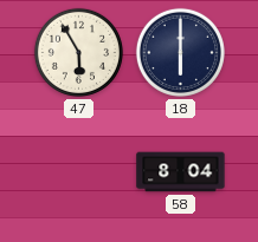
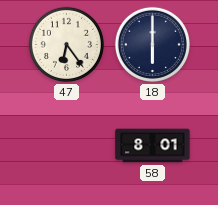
47: 5:55 -> 6:24
58: 8:04 -> 8:01
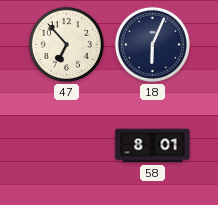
47: 6:24 -> 6:53
18: 6:00 -> 6:04
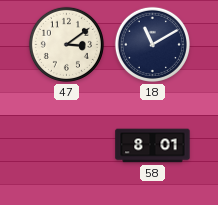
47: 6:53 -> 3:09
18: 6:04 -> 11:10
